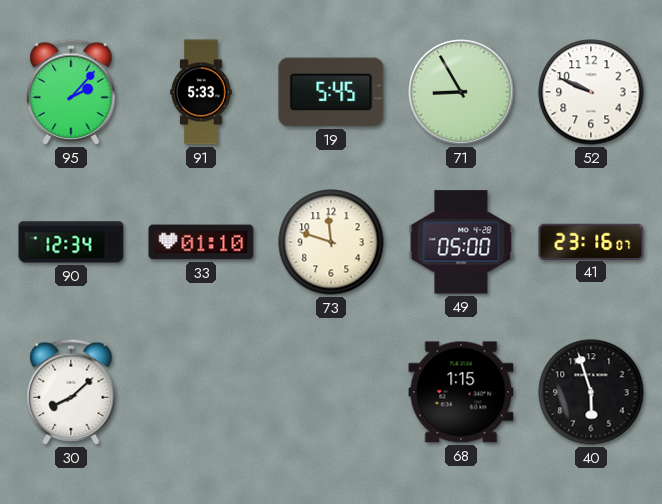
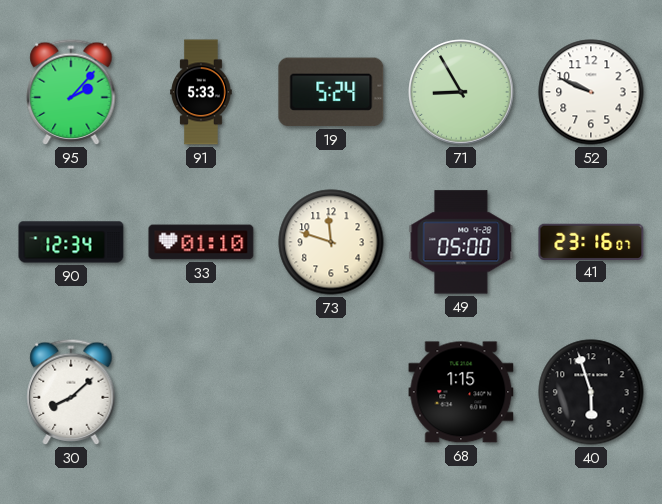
19: 5:45 -> 5:24
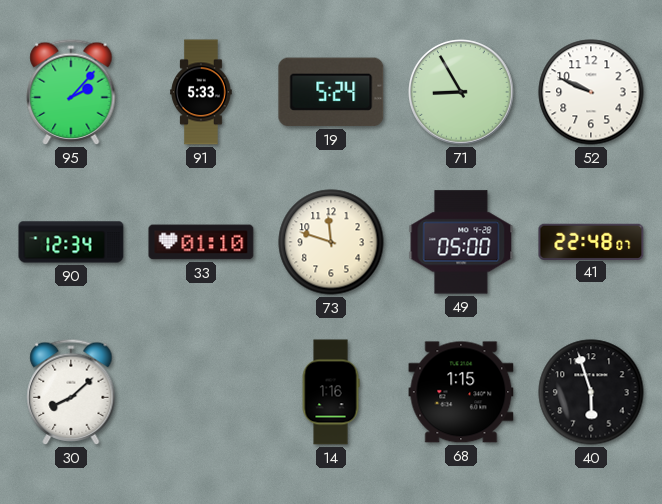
41: 23:16 -> 22:48
14: none -> 1:16
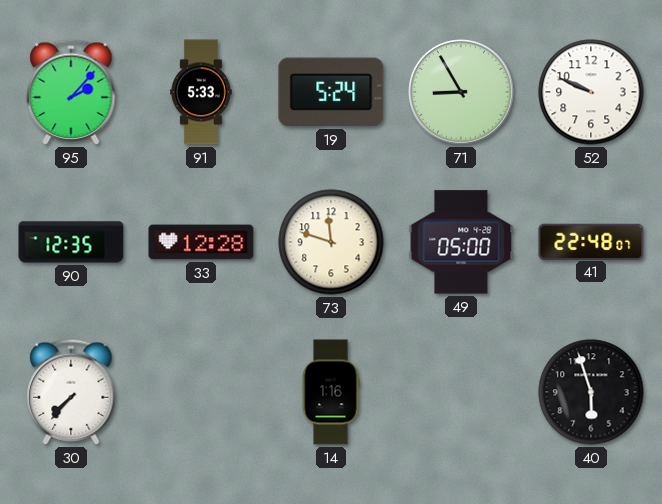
90: 12:34 -> 12:35
33: 01:10 -> 12:28
30: 8:08 -> 7:37
68: 1:15 -> none
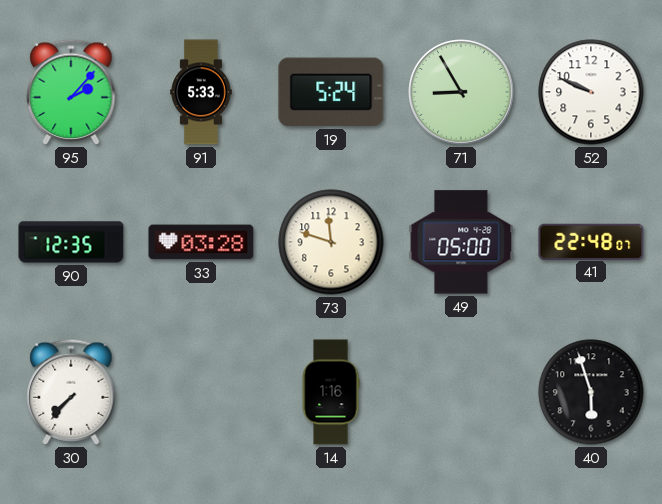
33: 12:28 -> 03:28
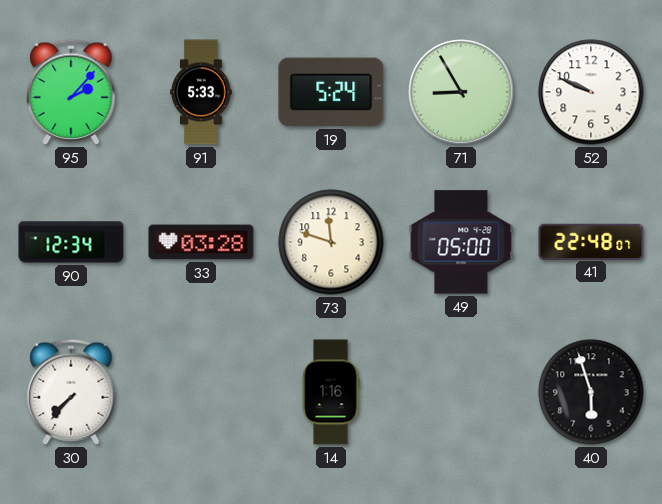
90: 12:35 -> 12:34
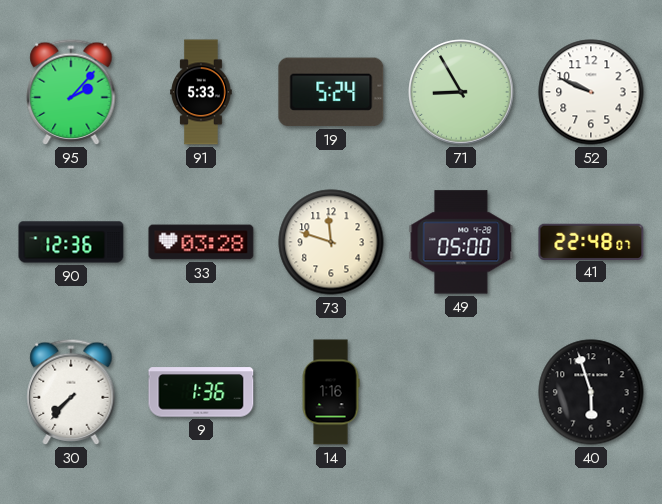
90: 12:34 -> 12:36
9: none -> 1:36
